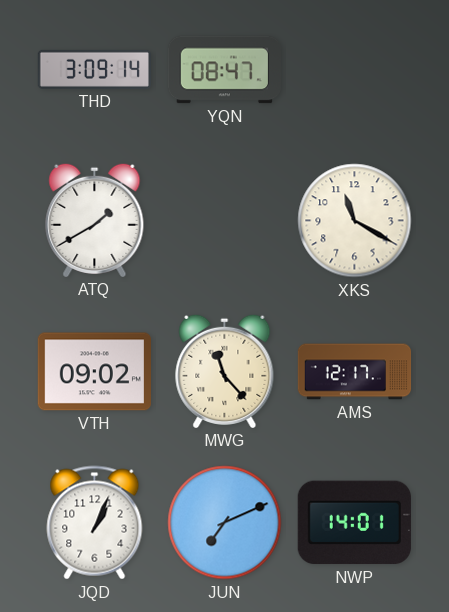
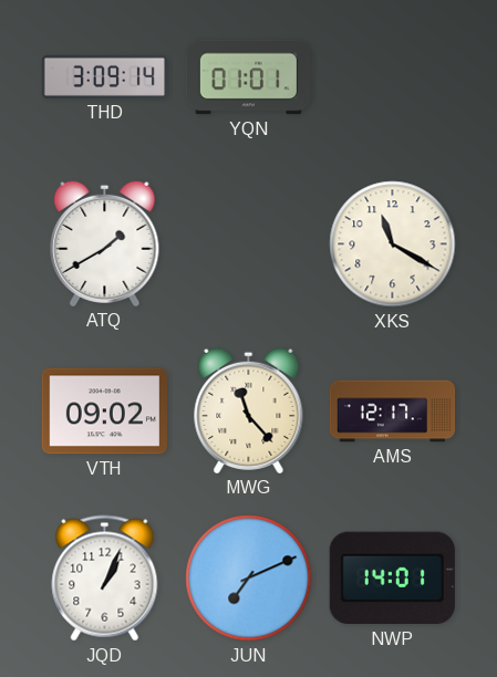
YQN: 08:47 -> 01:01
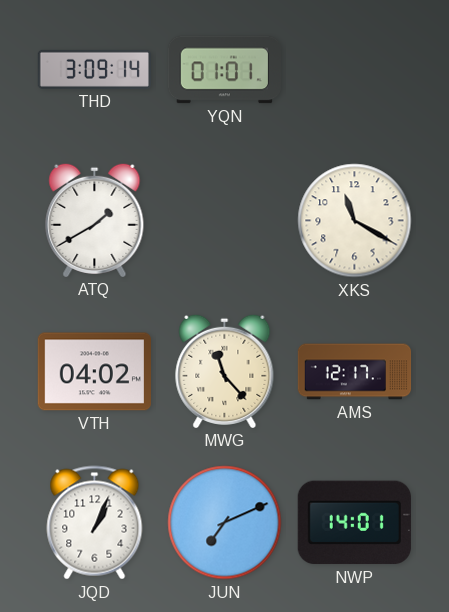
VTH: 09:02 -> 04:02
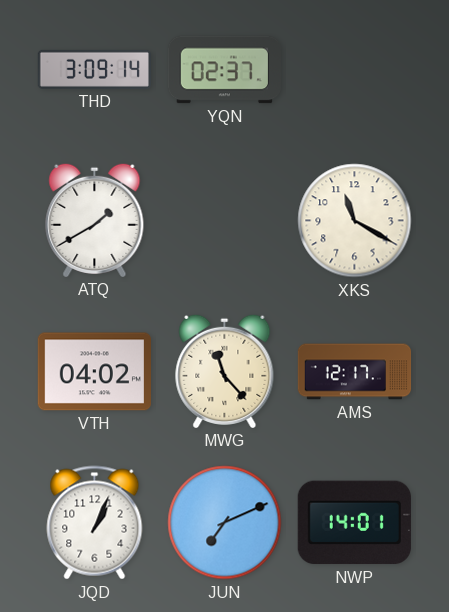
YQN: 01:01 -> 02:37
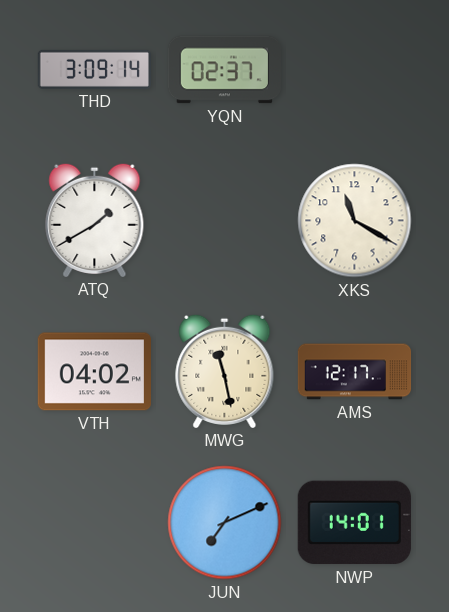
MWG: 11:23 -> 11:28
JQD: 1:04 -> none
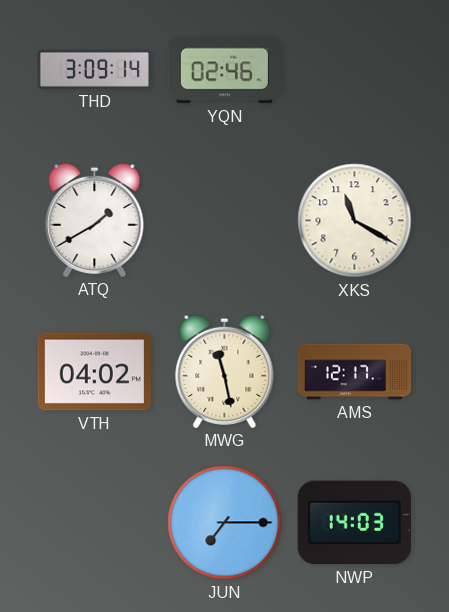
YQN: 02:37 -> 02:46
JUN: 7:11 -> 7:15
NWP: 14:01 -> 14:03
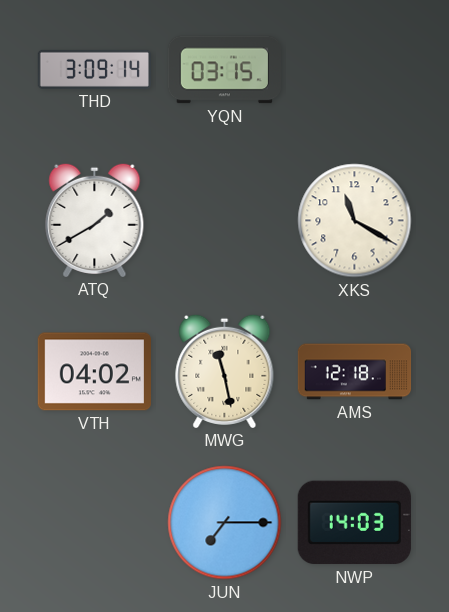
YQN: 02:46 -> 03:15
AMS: 12:17 -> 12:18
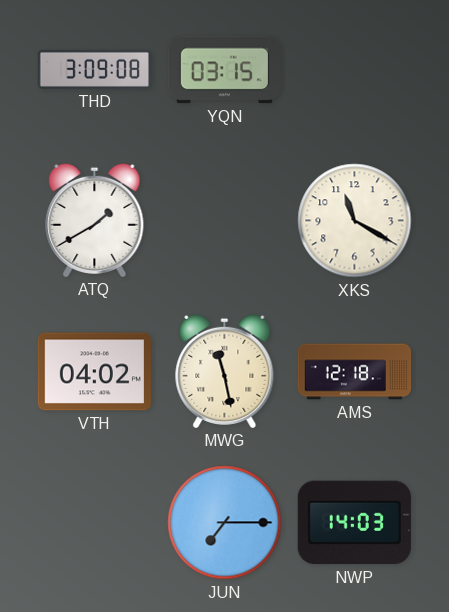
THD: 3:09:14 -> 3:09:08
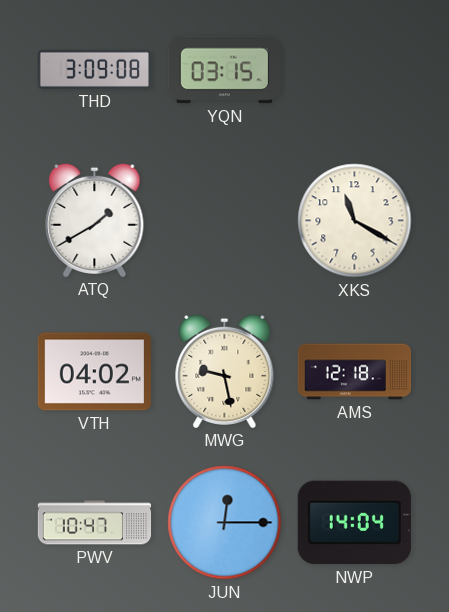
MWG: 11:28 -> 9:28
PWV: none -> 10:47
JUN: 7:15 -> 12:15
NWP: 14:03 -> 14:04
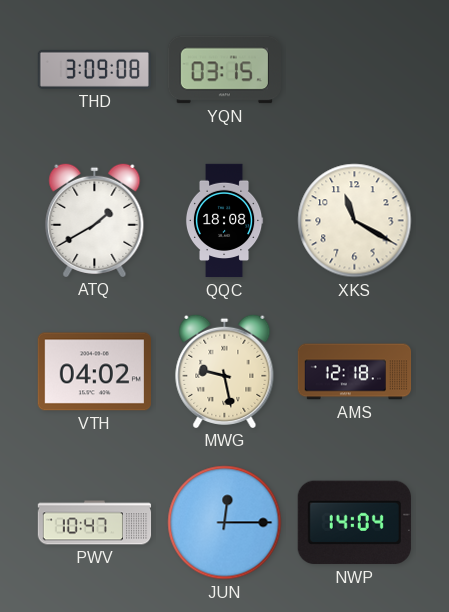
QQC: none -> 18:08
